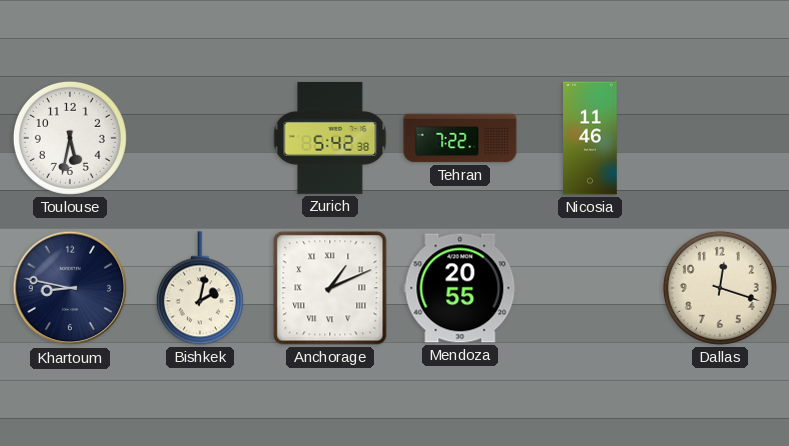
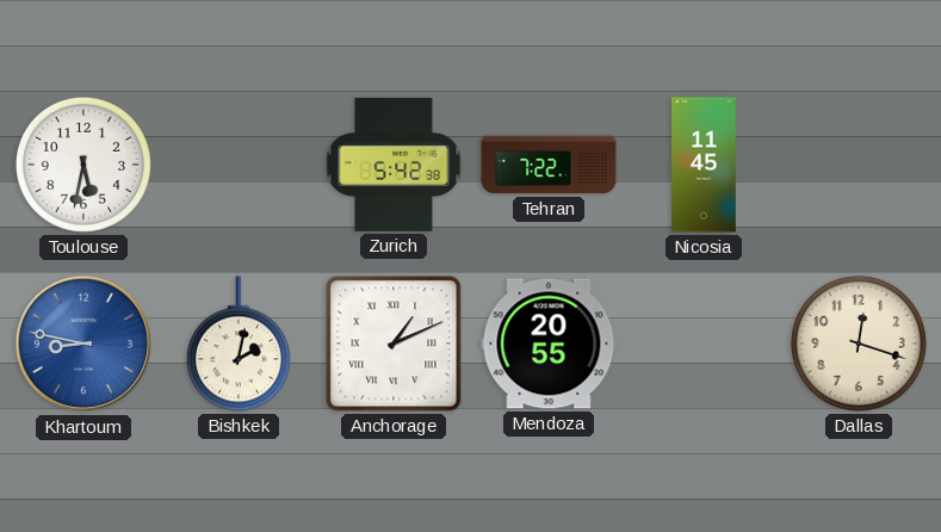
Nicosia: 11:46 -> 11:45
Khartoum dial: navy -> blue
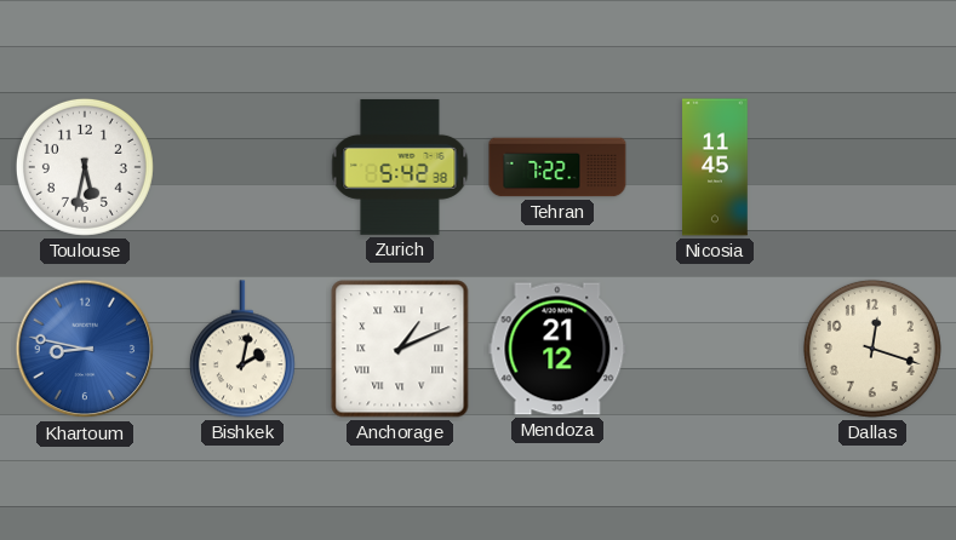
Mendoza: 20:55 -> 21:12
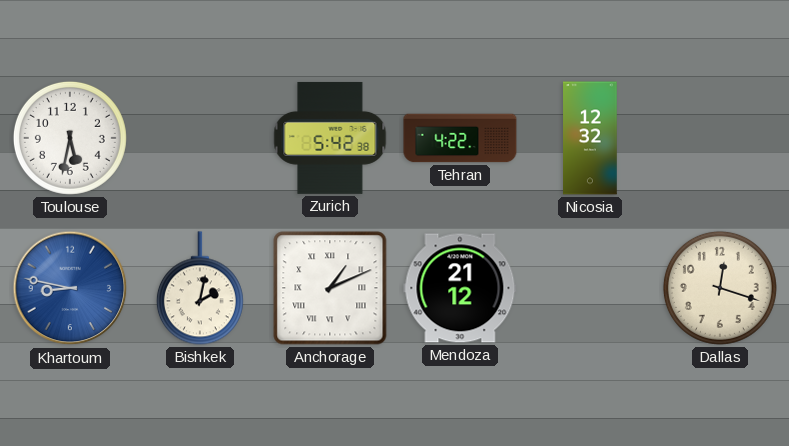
Tehran: 7:22 -> 4:22
Nicosia: 11:45 -> 12:32
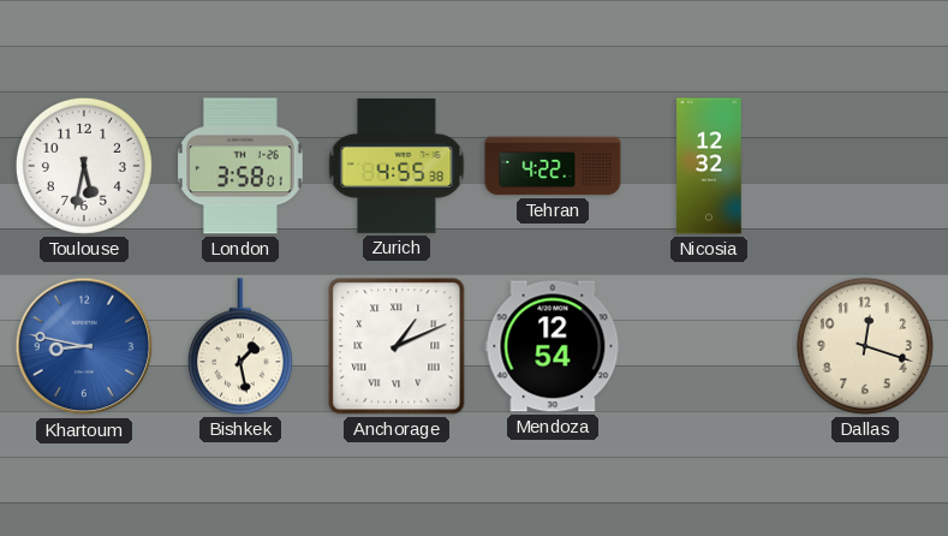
London: none -> 3:58
Zurich: 5:42 -> 4:55
Bishkek: 2:02 -> 1:28
Mendoza: 21:12 -> 12:54
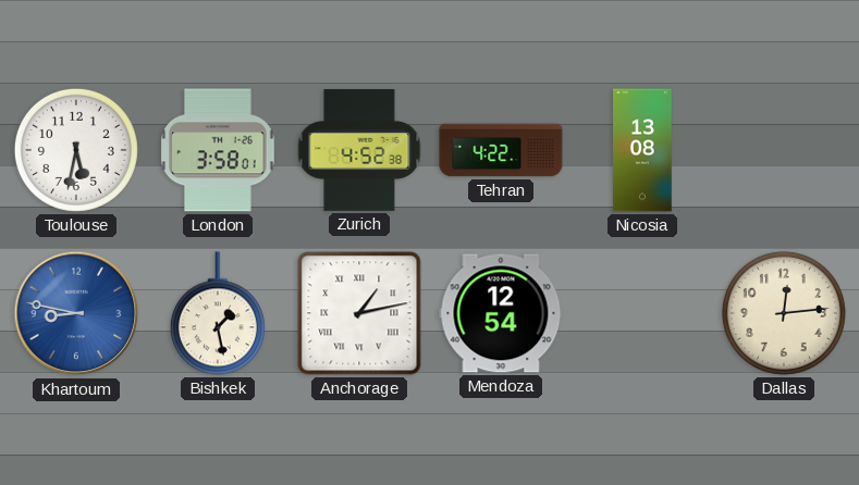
Zurich: 4:55 -> 4:52
Nicosia: 12:32 -> 13:08
Anchorage: 1:11 -> 1:13
Dallas: 12:18 -> 12:14
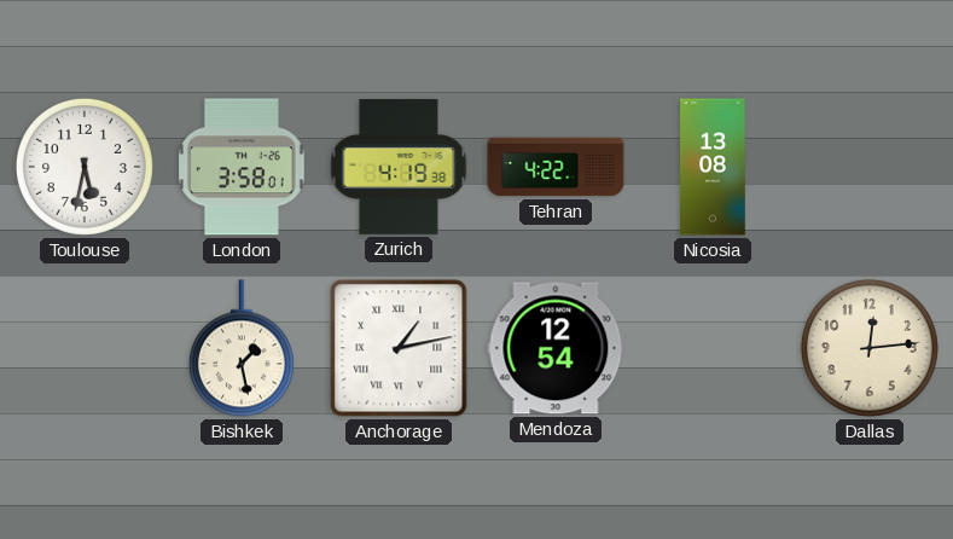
Zurich: 4:52 -> 4:19
Khartoum: 8:47 -> none
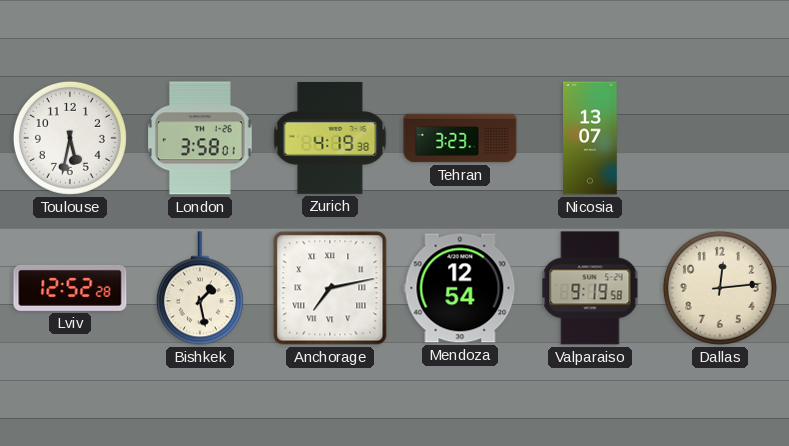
Tehran: 4:22 -> 3:23
Nicosia: 13:08 -> 13:07
Lviv: none -> 12:52
Anchorage: 1:13 -> 7:13
Valparaiso: none -> 9:19
